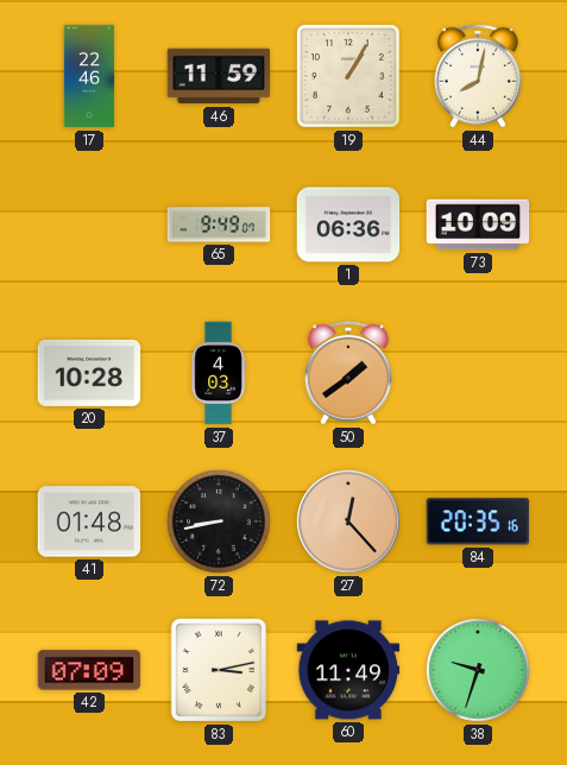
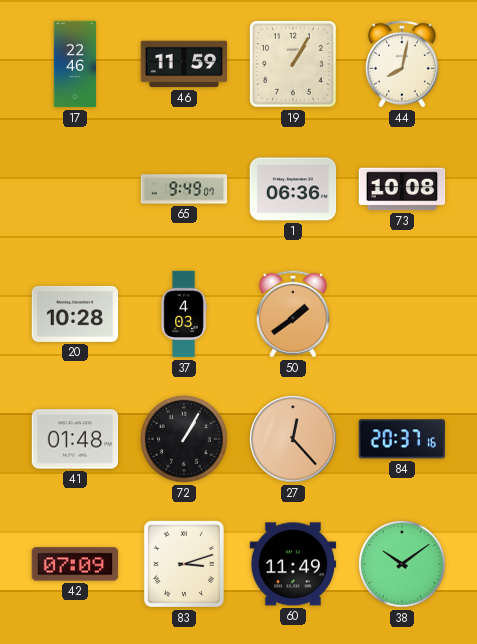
73: 10:09 -> 10:08
72: 8:43 -> 1:05
84: 20:35 -> 20:37
83: 3:13 -> 3:12
38: 9:33 -> 10:09
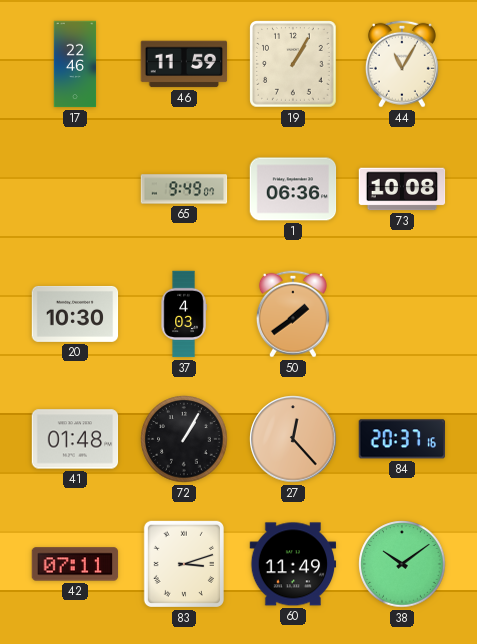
44: 8:02 -> 11:05
20: 10:28 -> 10:30
42: 07:09 -> 07:11
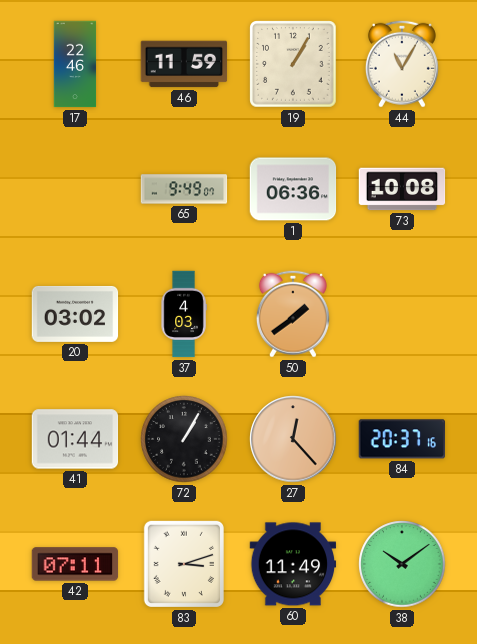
20: 10:30 -> 03:02
41: 01:48 -> 01:44
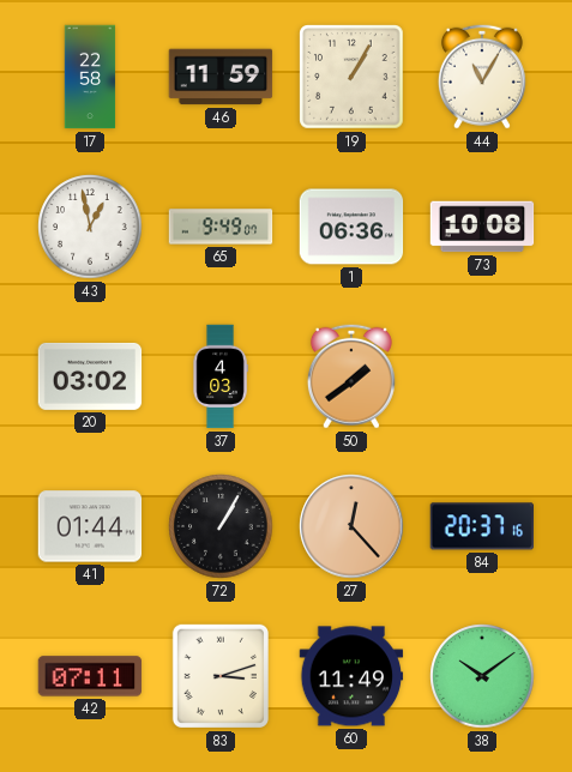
17: 22:46 -> 22:58
43: none -> 12:58
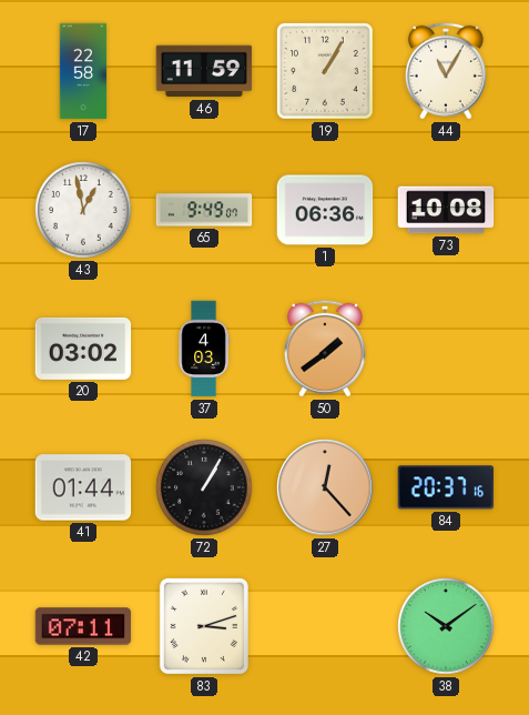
60: 11:49 -> none
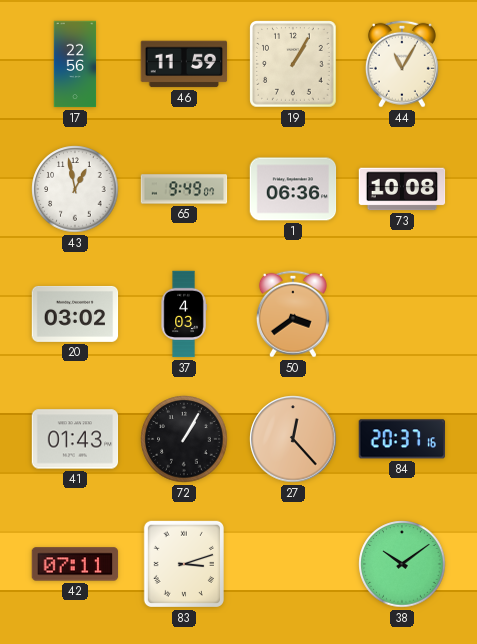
17: 22:58 -> 22:56
50: 1:39 -> 3:39
41: 01:44 -> 01:43
